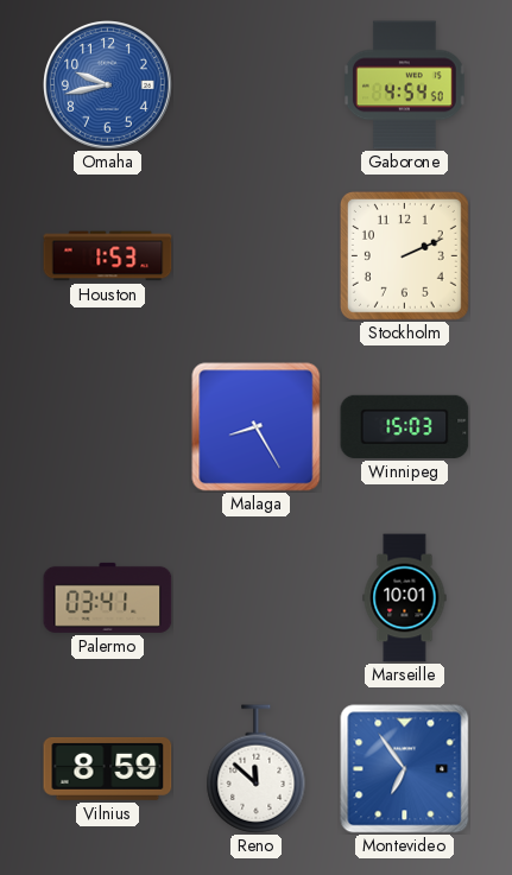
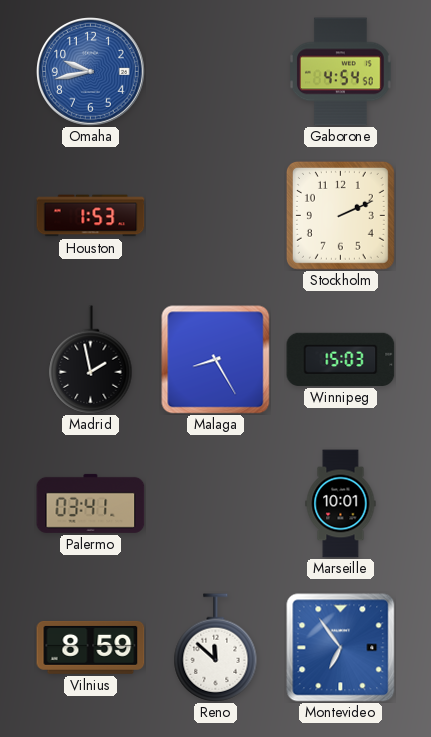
Madrid: none -> 1:58
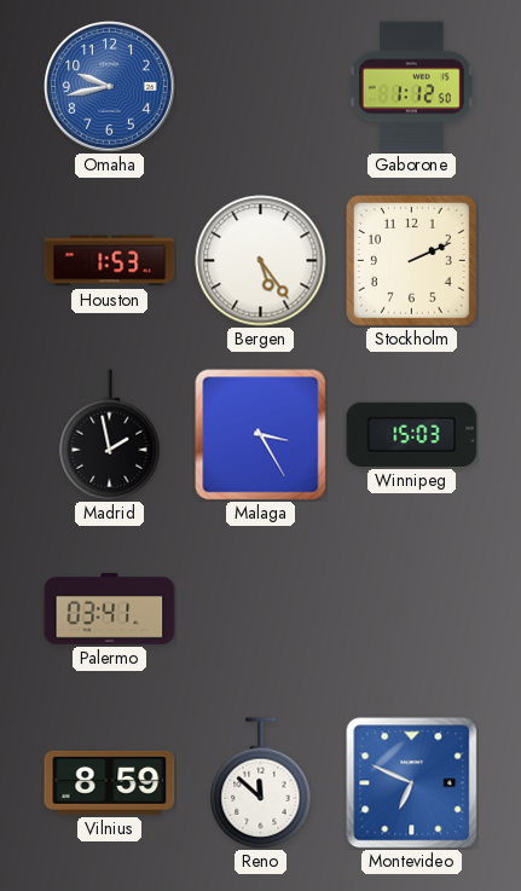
Gaborone: 4:54 -> 1:12
Bergen: none -> 5:24
Malaga: 8:25 -> 3:25
Marseille: 10:01 -> none
Montevideo: 6:54 -> 6:49
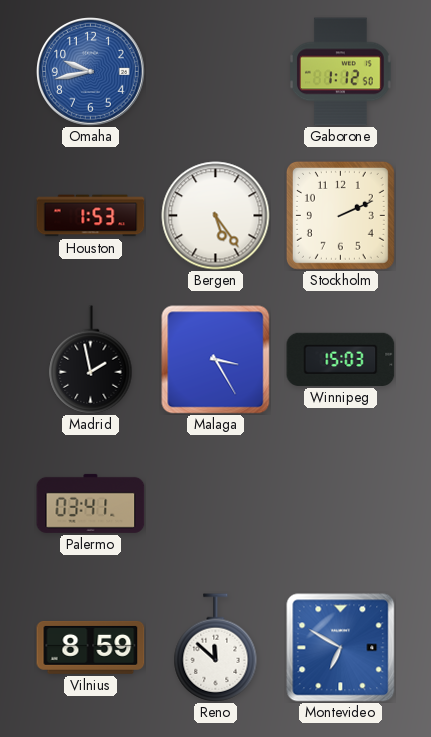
Montevideo: 6:49 -> 6:50
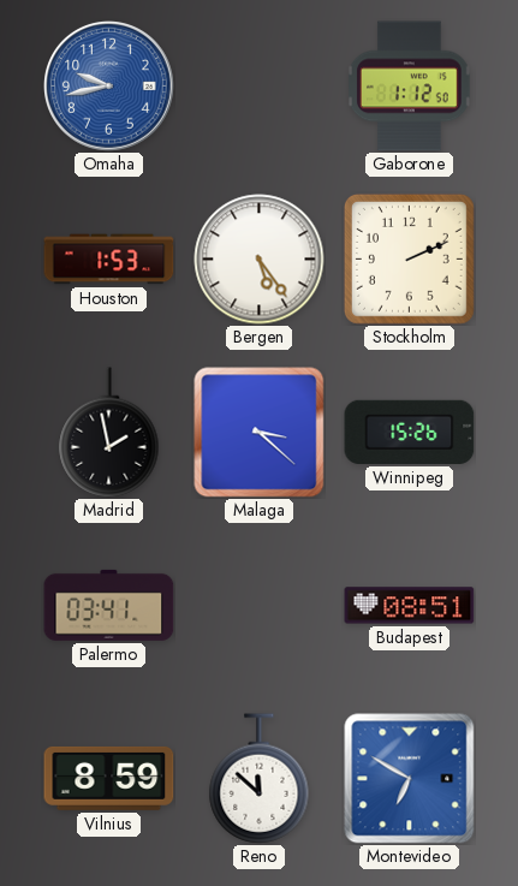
Malaga: 3:25 -> 3:22
Winnipeg: 15:03 -> 15:26
Budapest: none -> 08:51
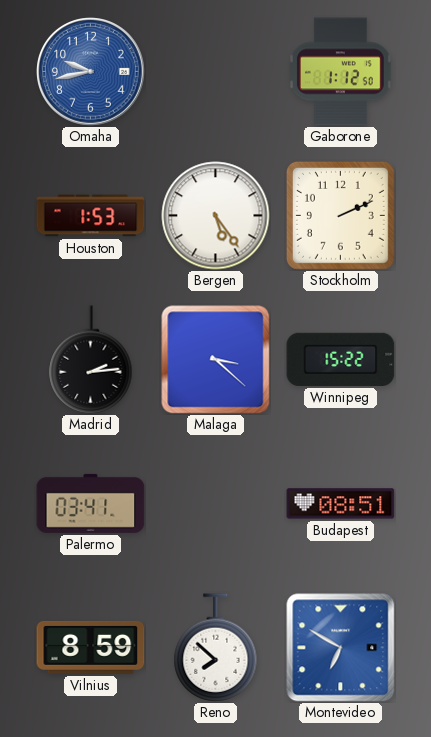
Madrid: 1:58 -> 2:14
Winnipeg: 15:26 -> 15:22
Reno: 11:52 -> 7:52
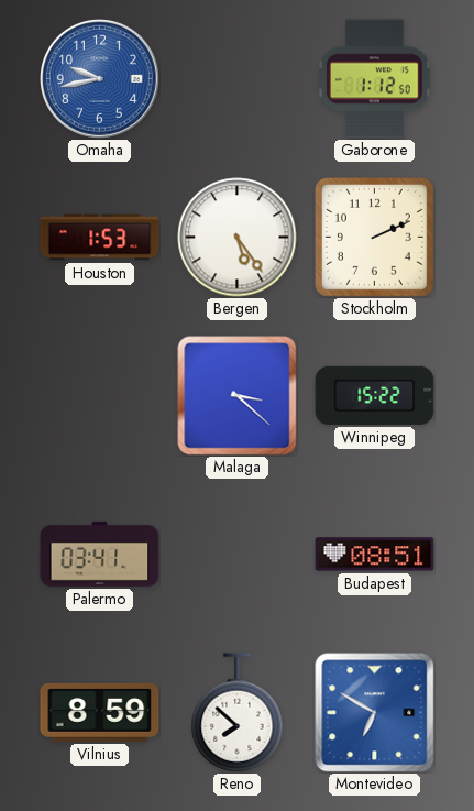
Madrid: 2:14 -> none
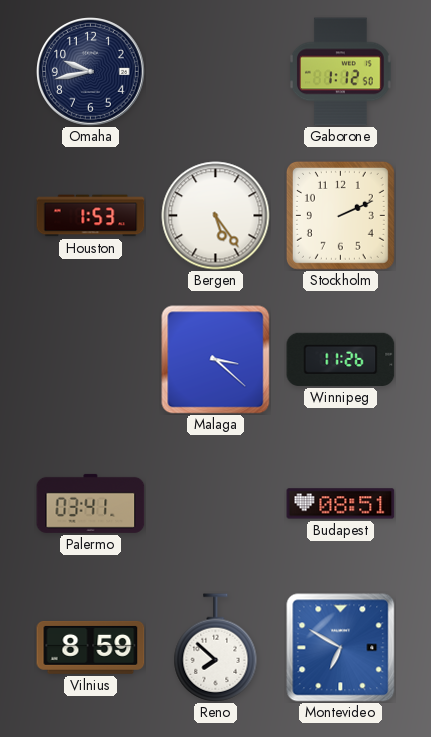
Omaha dial: blue -> navy
Winnipeg: 15:22 -> 11:26
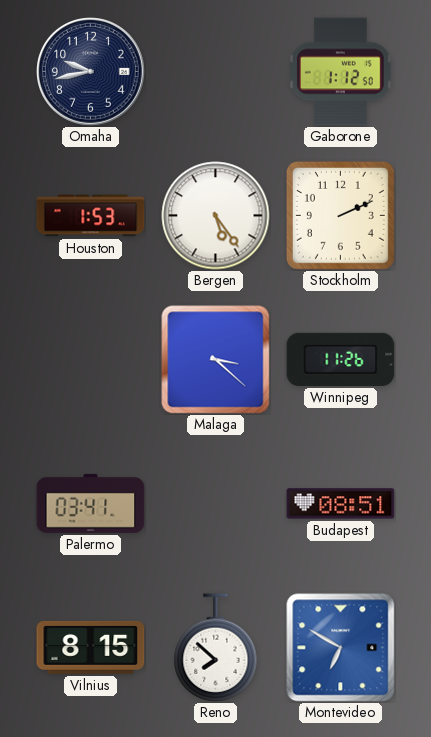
Vilnius: 8:59 -> 8:15
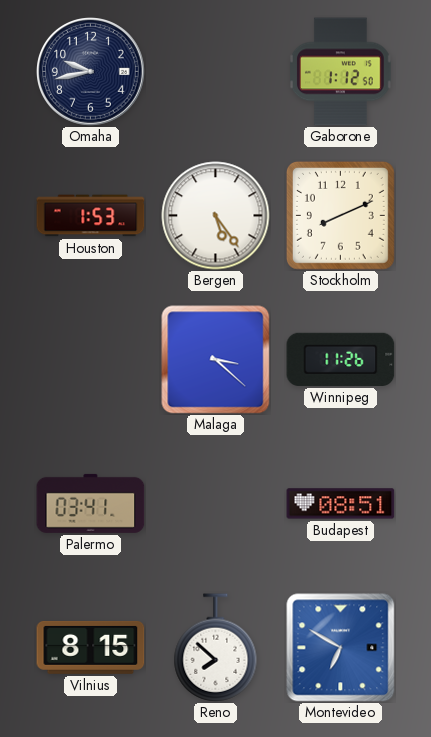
Stockholm: 2:11 -> 8:11
